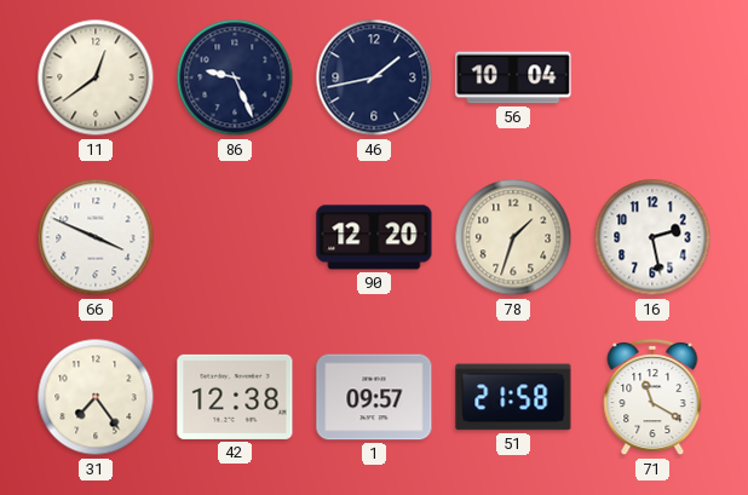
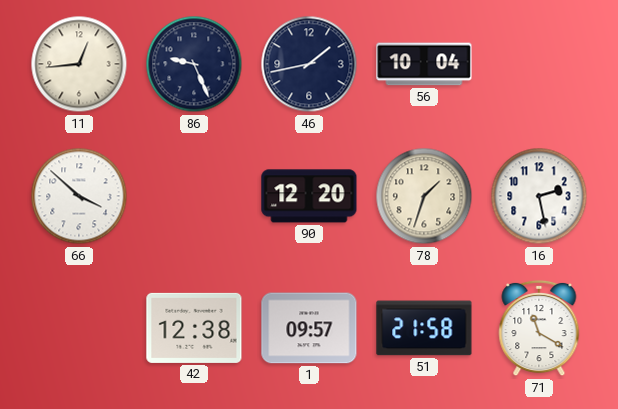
11: 12:39 -> 12:44
66: 3:49 -> 3:52
31: 7:24 -> none
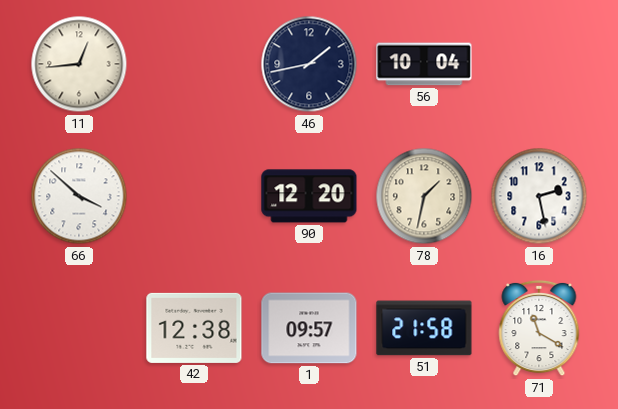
86: 9:26 -> none
78: 1:33 -> 1:32
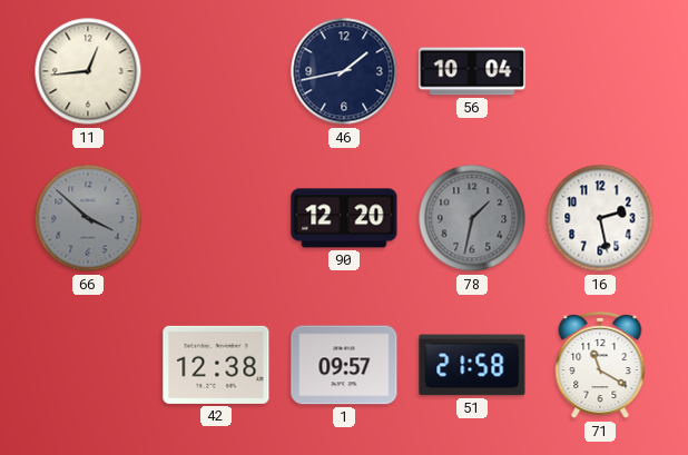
66 dial: white -> grey
78 dial: cream -> grey
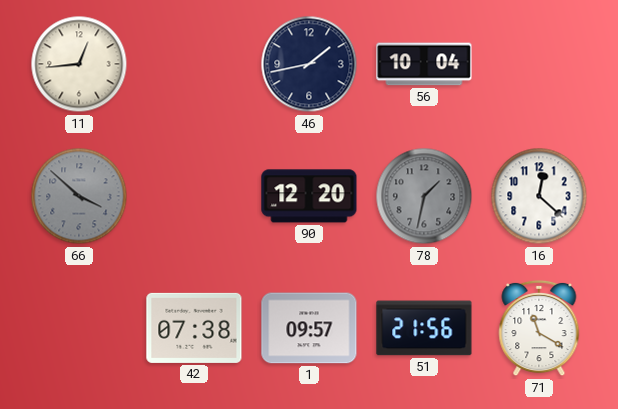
16: 2:28 -> 12:22
42: 12:38 -> 07:38
51: 21:58 -> 21:56
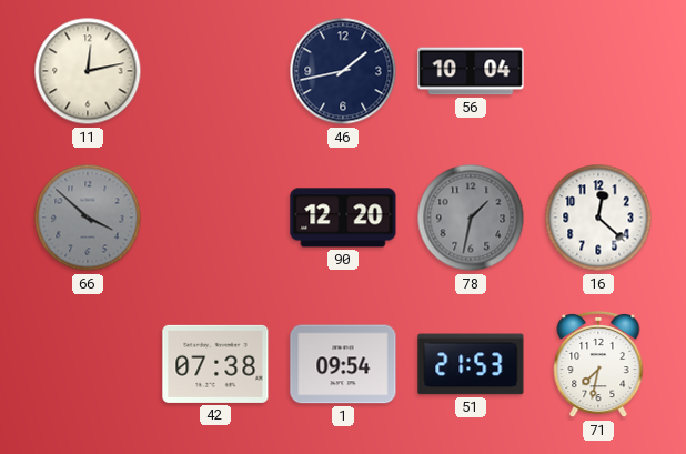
11: 12:44 -> 12:13
1: 09:57 -> 09:54
51: 21:56 -> 21:53
71: 11:20 -> 7:32
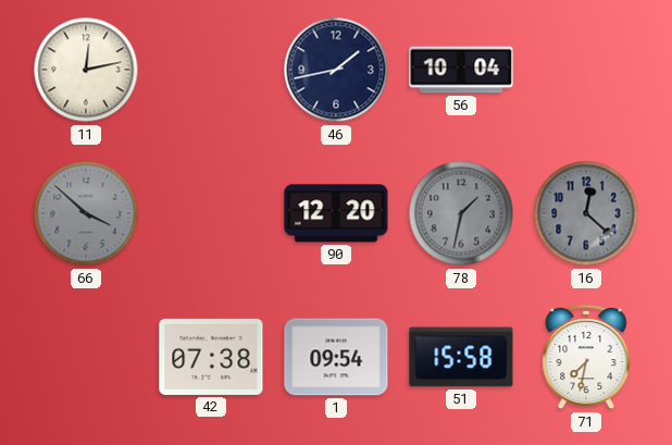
16 dial: white -> grey
51: 21:53 -> 15:58
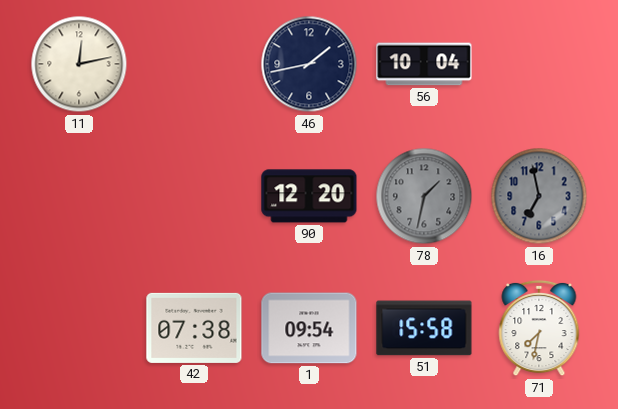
66: 3:52 -> none
16: 12:22 -> 6:58
